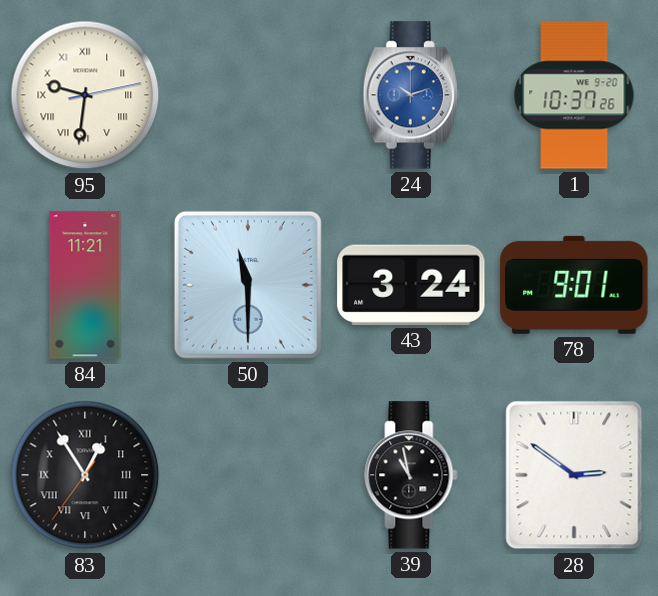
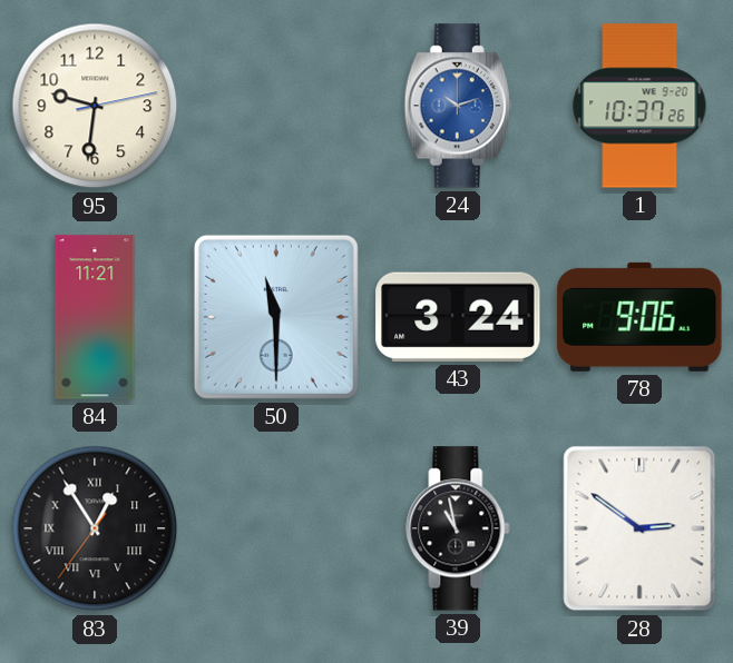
95 numerals: Roman -> Arabic
78: 9:01 -> 9:06
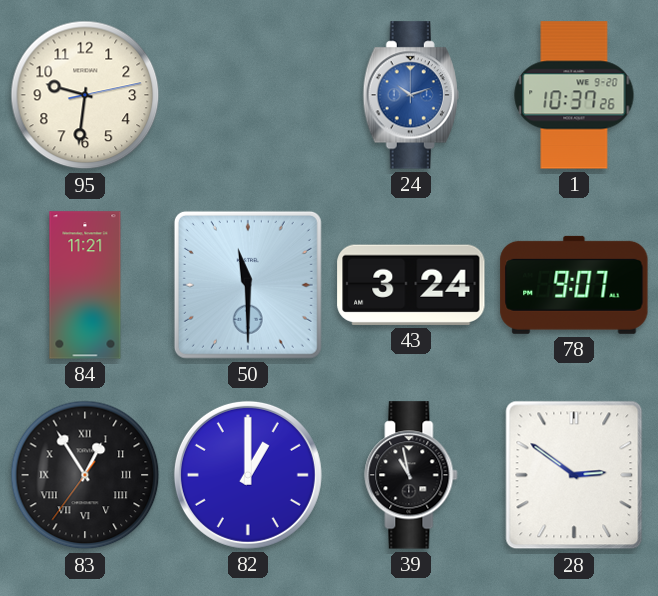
78: 9:06 -> 9:07
82: none -> 1:00
